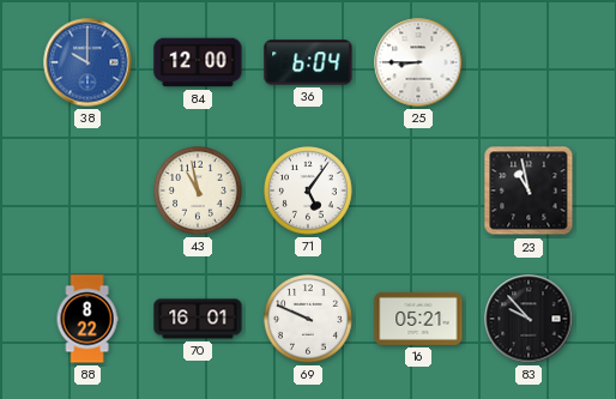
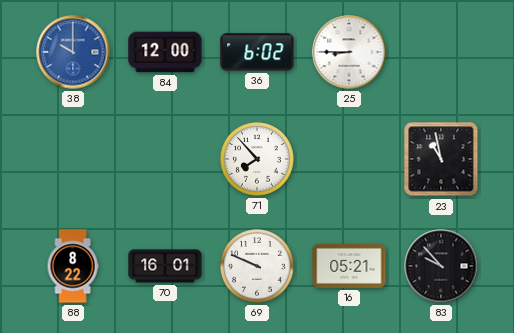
36: 6:04 -> 6:02
43: 10:58 -> none
71: 5:06 -> 7:53
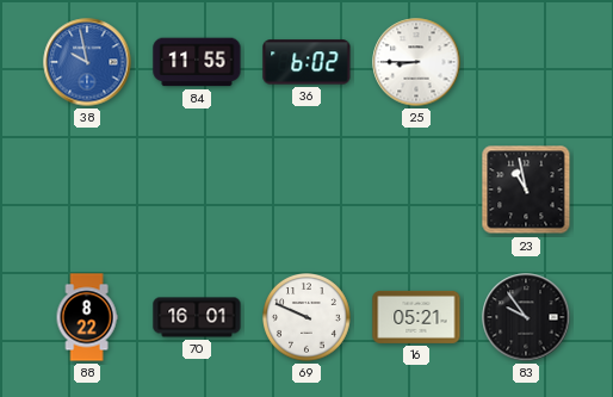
38: 10:00 -> 9:58
84: 12:00 -> 11:55
71: 7:53 -> none
83: 9:53 -> 9:54
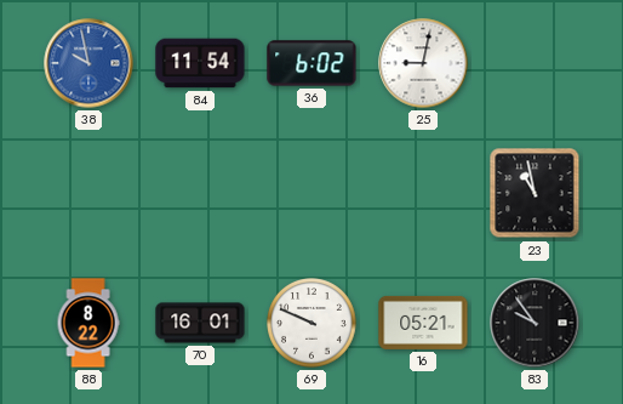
84: 11:55 -> 11:54
25: 8:45 -> 9:02
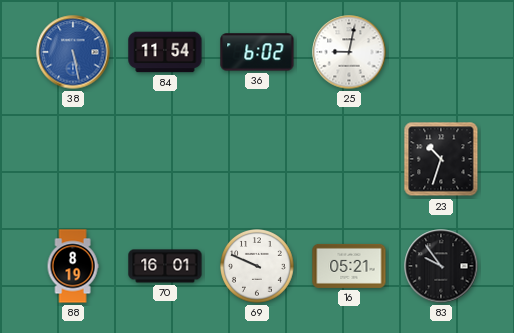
38: 9:58 -> 5:28
23: 10:58 -> 10:33
88: 8:22 -> 8:19
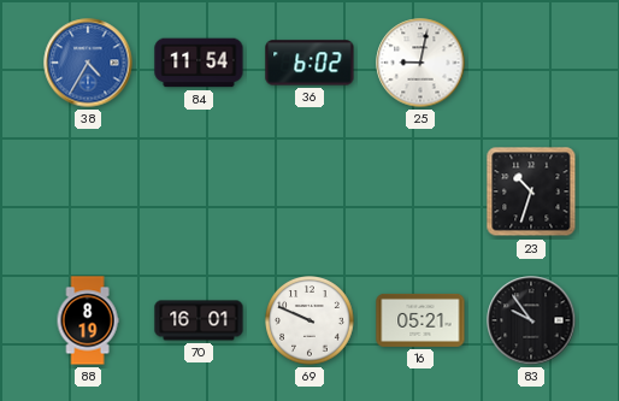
38: 5:28 -> 4:35
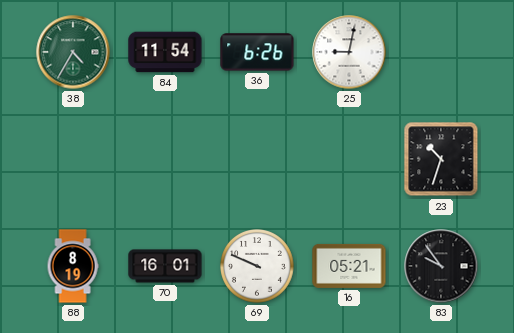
38 dial: blue -> green
36: 6:02 -> 6:26
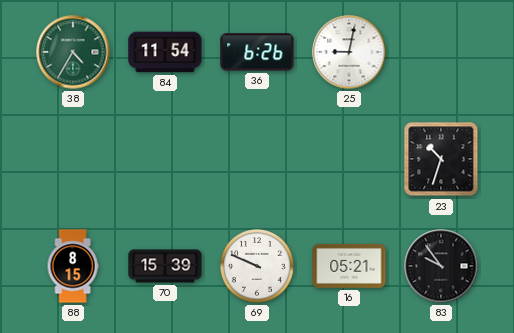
88: 8:19 -> 8:15
70: 16:01 -> 15:39
